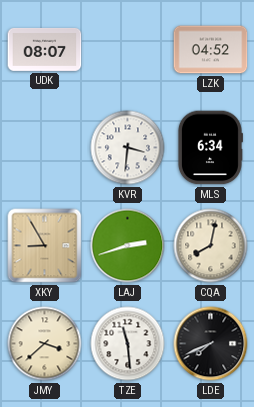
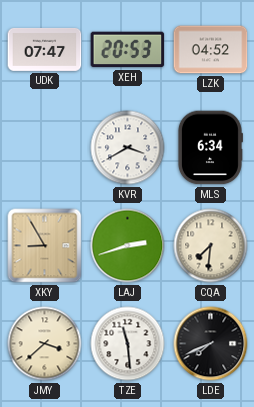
UDK: 08:07 -> 07:47
XEH: none -> 20:53
KVR: 3:31 -> 3:40
CQA: 8:02 -> 7:31
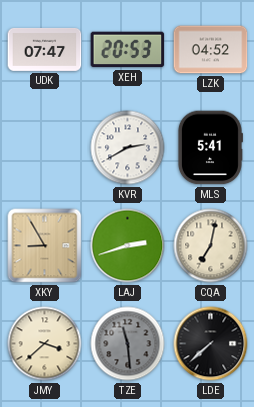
KVR: 3:40 -> 2:40
MLS: 6:34 -> 5:41
CQA: 7:31 -> 7:02
TZE dial: white -> grey
LDE: 7:41 -> 7:38
